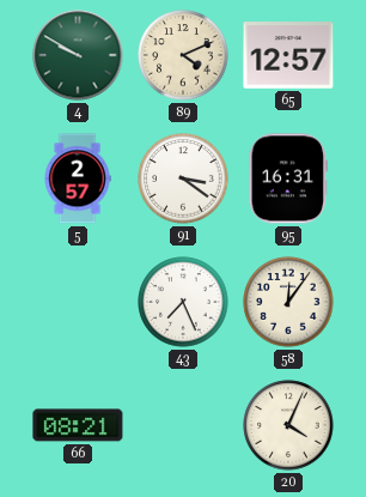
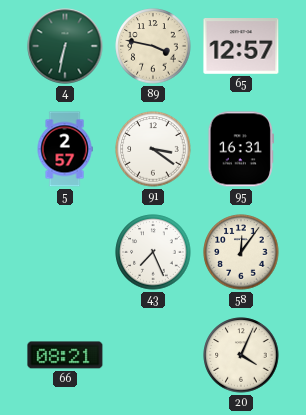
4: 9:50 -> 6:32
89: 4:11 -> 3:47
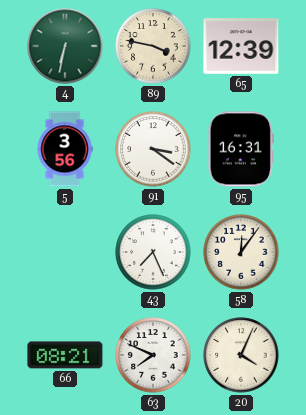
65: 12:57 -> 12:39
5: 2:57 -> 3:56
63: none -> 7:49
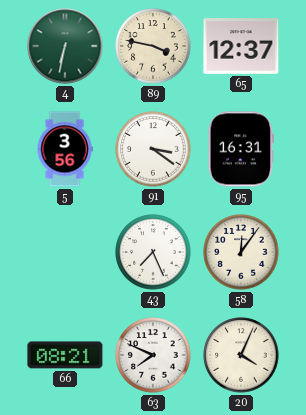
65: 12:39 -> 12:37
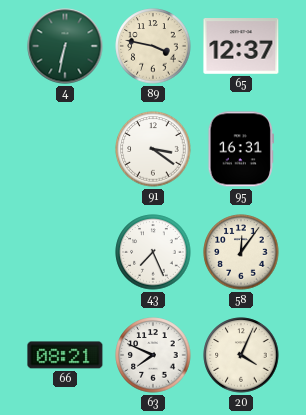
5: 3:56 -> none
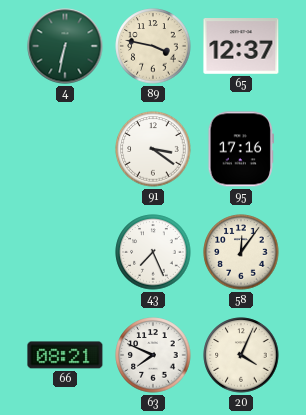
95: 16:31 -> 17:16
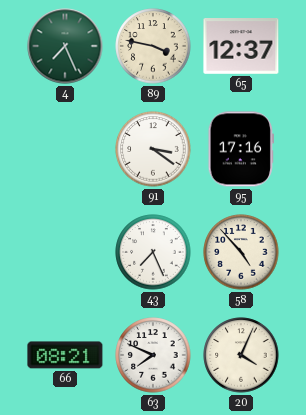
4: 6:32 -> 7:26
58: 12:06 -> 4:53
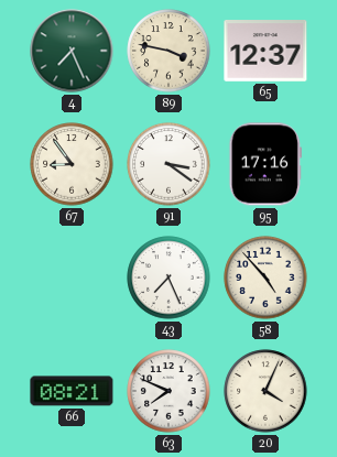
67: none -> 8:54
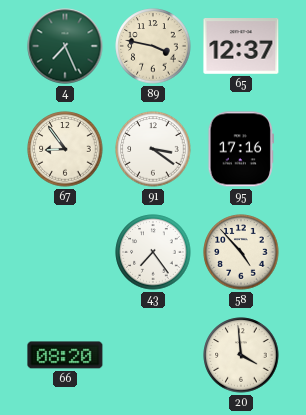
43: 7:26 -> 7:24
66: 08:21 -> 08:20
63: 7:49 -> none
20: 4:04 -> 3:59
